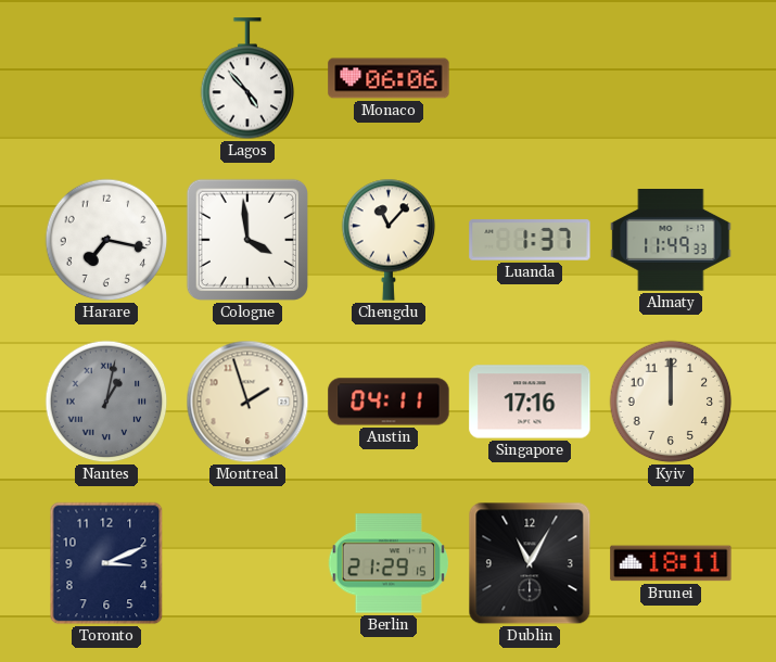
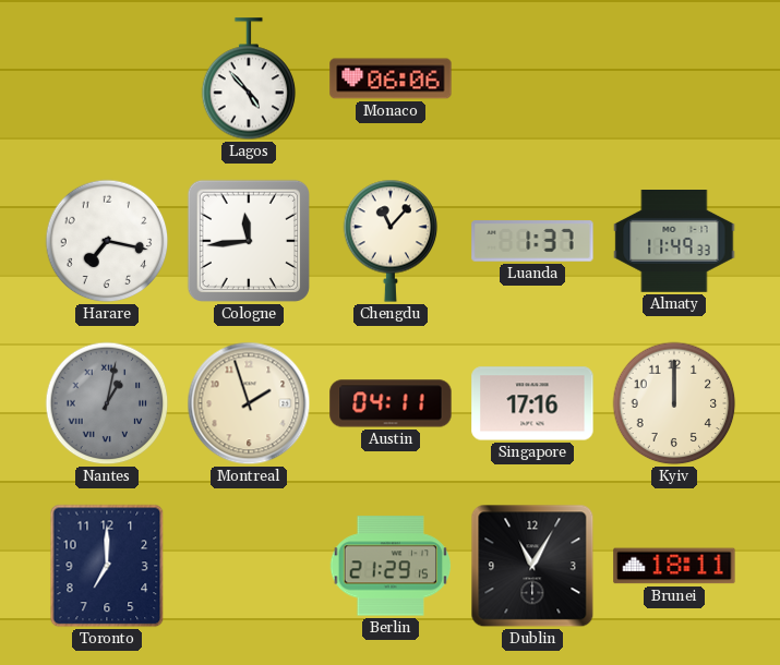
Cologne: 3:59 -> 11:44
Toronto: 3:11 -> 7:00
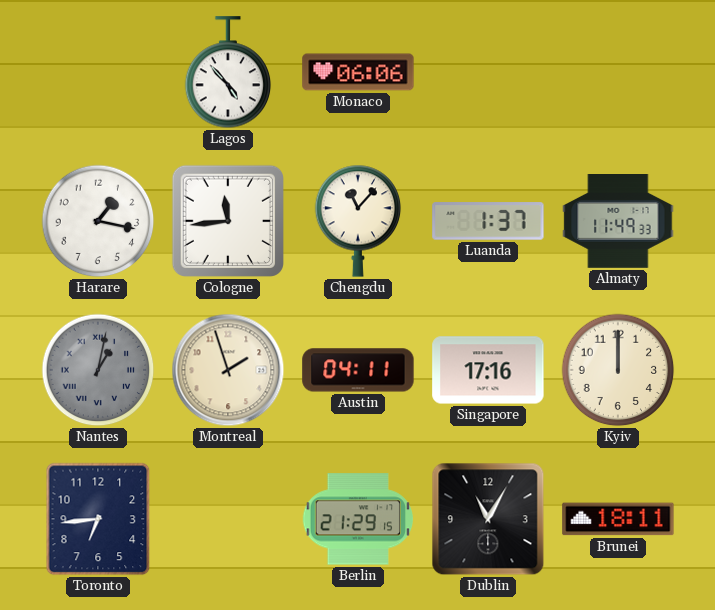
Harare: 7:17 -> 1:17
Toronto: 7:00 -> 6:44
